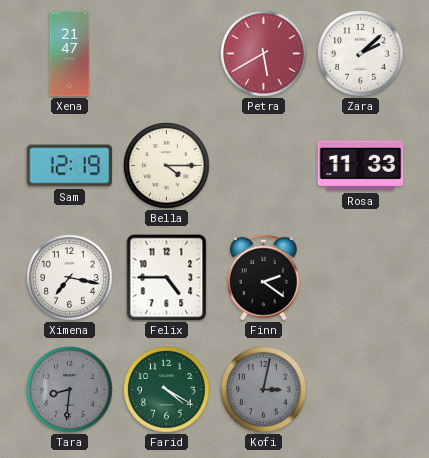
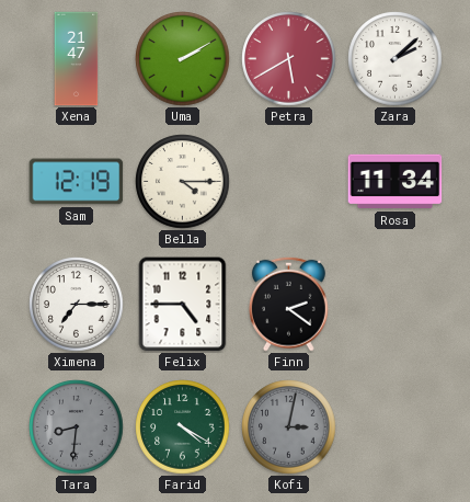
Uma: none -> 2:10
Rosa: 11:33 -> 11:34
Ximena: 7:17 -> 7:15
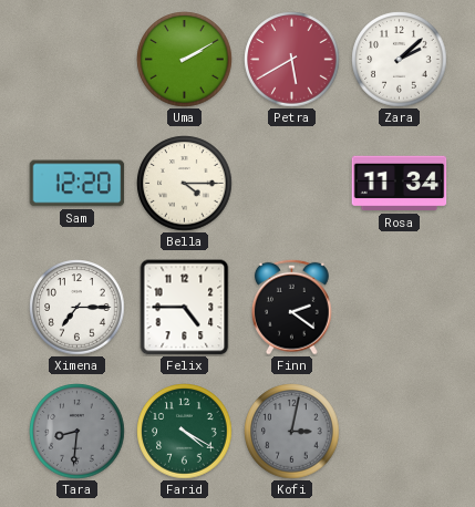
Xena: 21:47 -> none
Sam: 12:19 -> 12:20
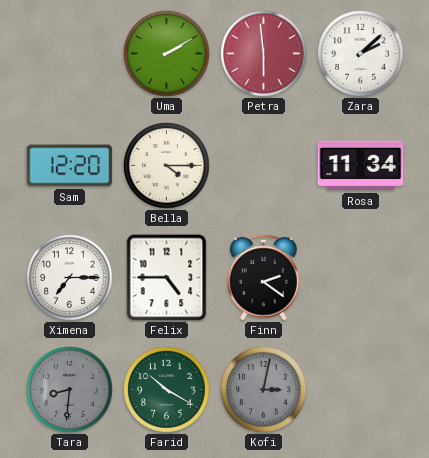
Petra: 5:40 -> 5:59
Farid: 4:20 -> 10:20
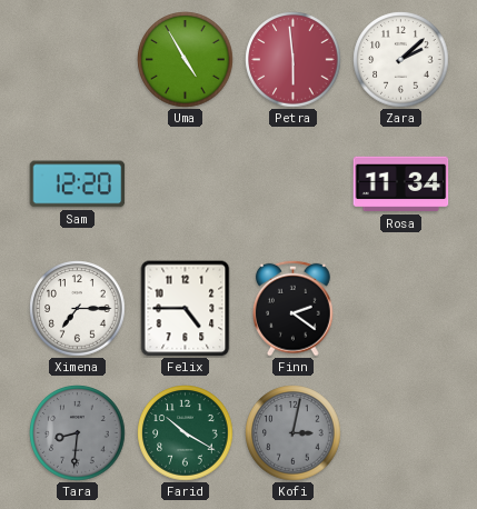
Uma: 2:10 -> 4:55
Bella: 4:15 -> none
